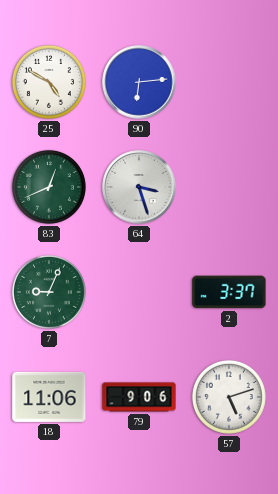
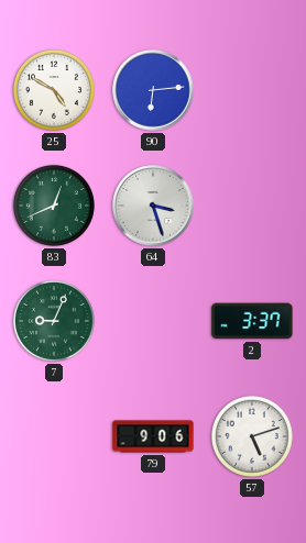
18: 11:06 -> none
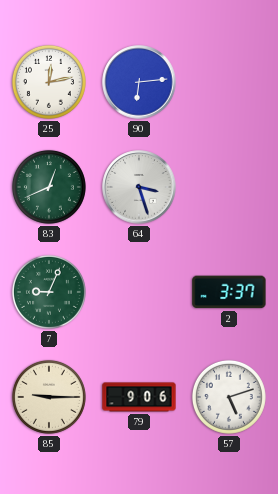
25: 4:50 -> 12:13
85: none -> 9:15
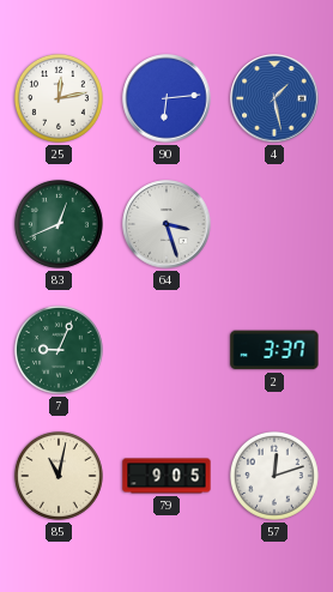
4: none -> 1:28
85: 9:15 -> 11:02
79: 9:06 -> 9:05
57: 5:12 -> 12:12
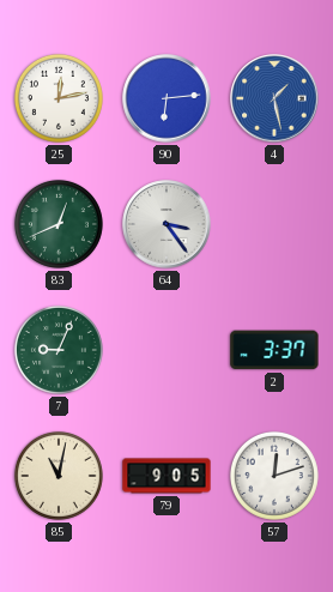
64: 3:27 -> 3:24
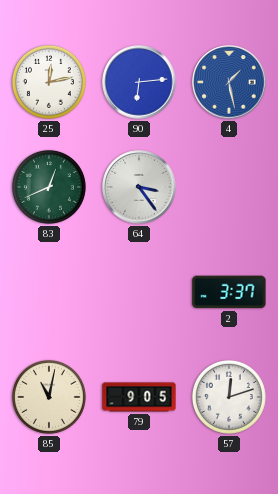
7: 9:04 -> none
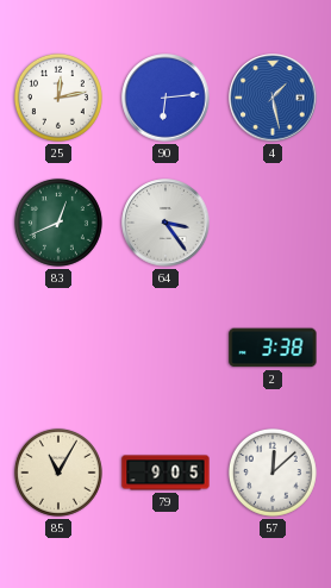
2: 3:37 -> 3:38
85: 11:02 -> 11:05
57: 12:12 -> 12:08
